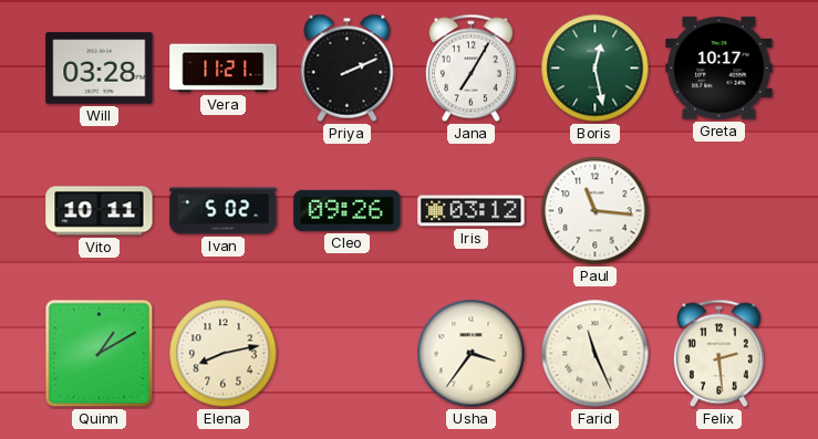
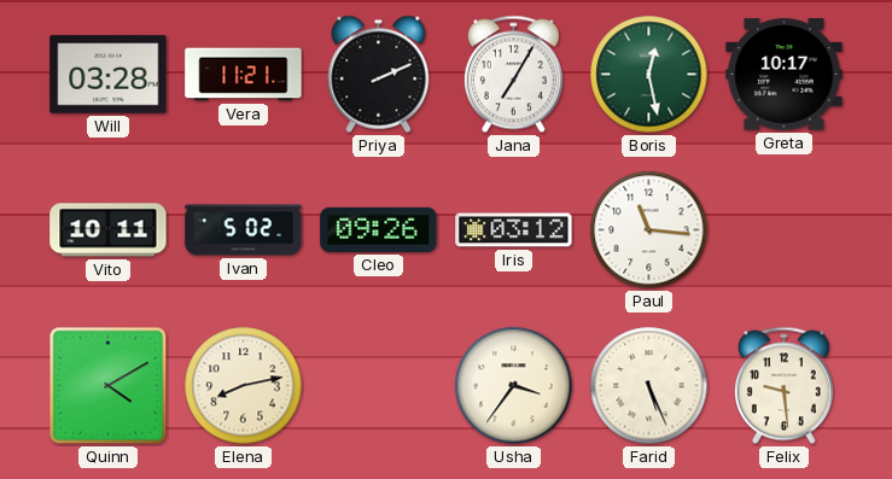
Quinn: 1:10 -> 4:10
Farid: 11:26 -> 5:26
Felix: 2:29 -> 9:29
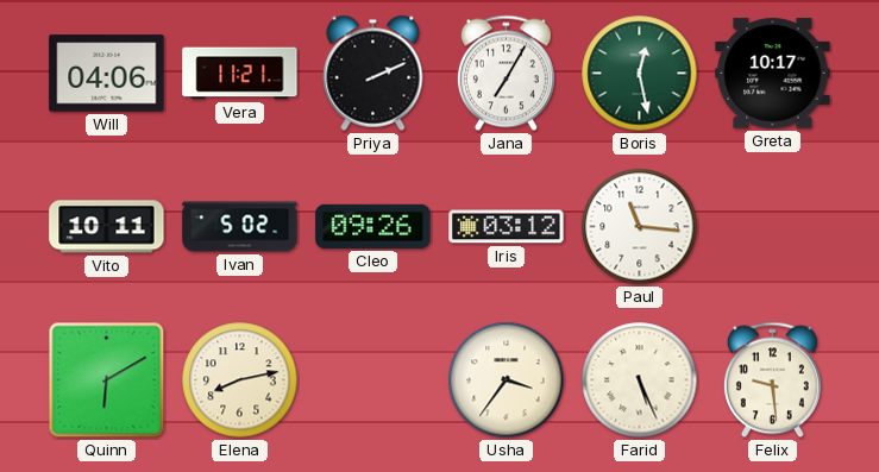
Will: 03:28 -> 04:06
Quinn: 4:10 -> 6:10
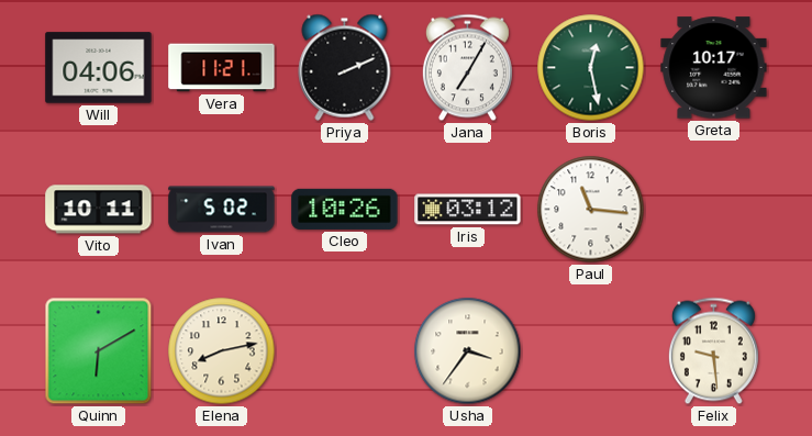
Cleo: 09:26 -> 10:26
Farid: 5:26 -> none
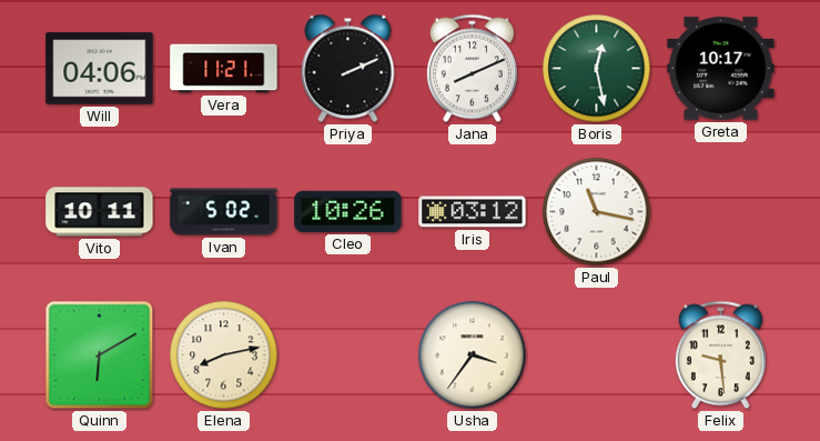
Jana: 7:05 -> 8:11
Paul: 11:16 -> 11:17
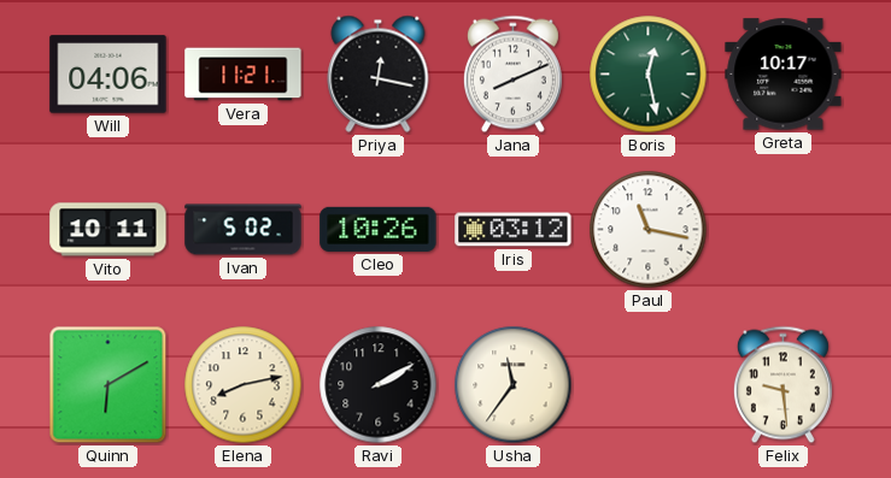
Priya: 2:11 -> 12:17
Ravi: none -> 2:10
Usha: 3:36 -> 11:36
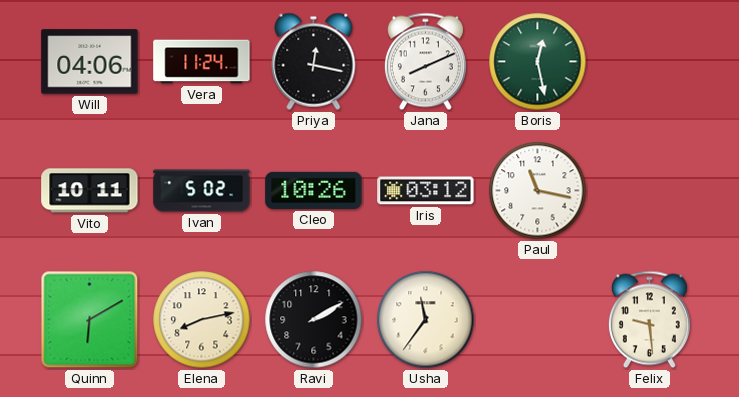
Vera: 11:21 -> 11:24
Greta: 10:17 -> none
